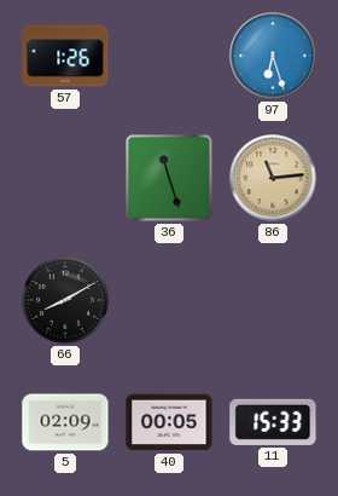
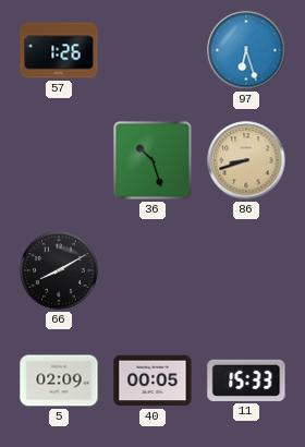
36: 11:27 -> 10:27
86: 11:14 -> 8:42
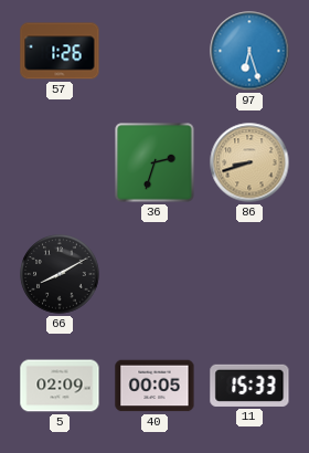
36: 10:27 -> 2:33
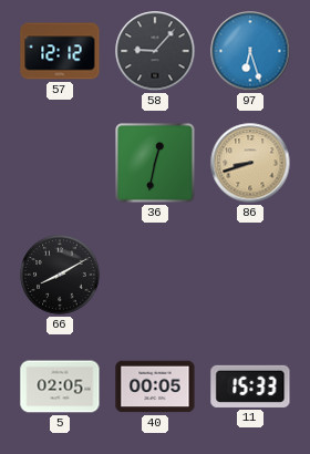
57: 1:26 -> 12:12
58: none -> 9:07
36: 2:33 -> 12:32
5: 02:09 -> 02:05
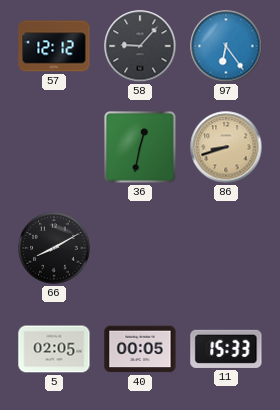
97: 6:27 -> 6:24
